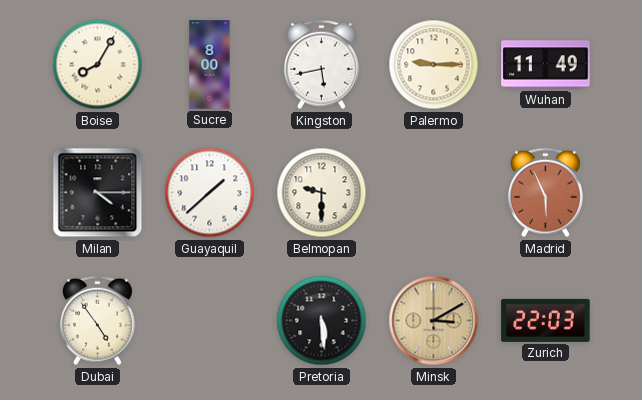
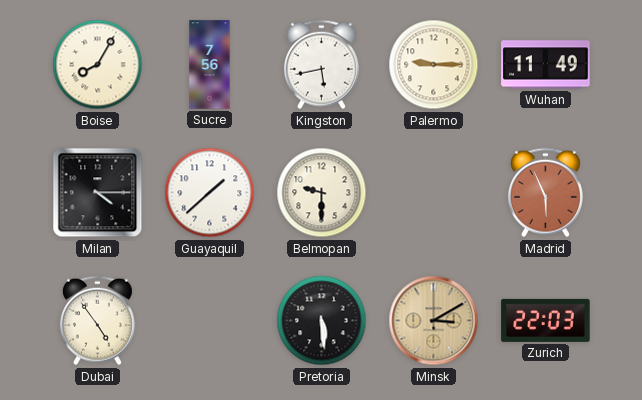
Sucre: 8:00 -> 7:56
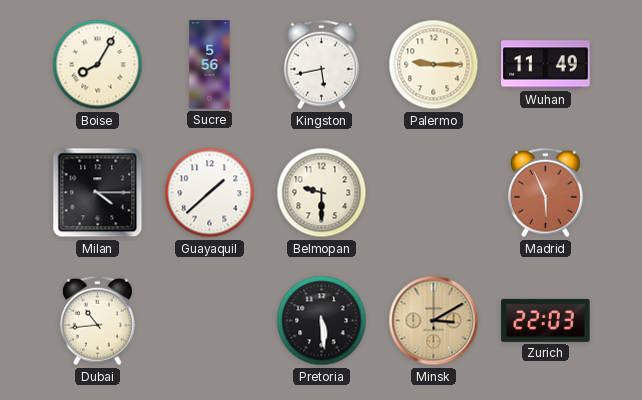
Sucre: 7:56 -> 5:56
Dubai: 4:54 -> 10:44
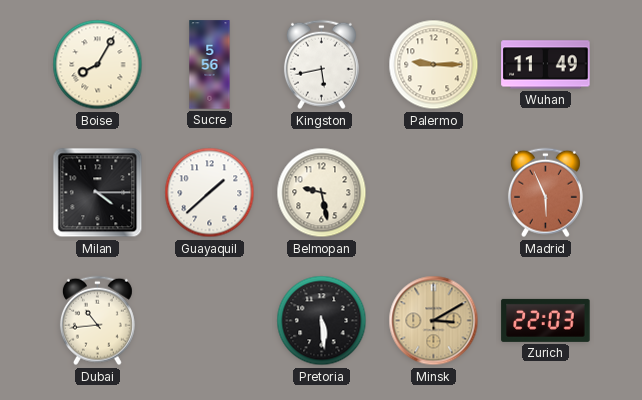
Belmopan: 9:30 -> 9:28
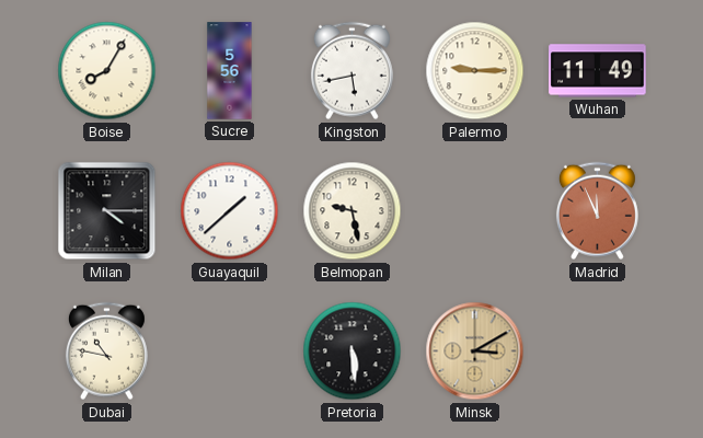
Madrid: 5:56 -> 11:56
Dubai: 10:44 -> 10:47
Zurich: 22:03 -> none
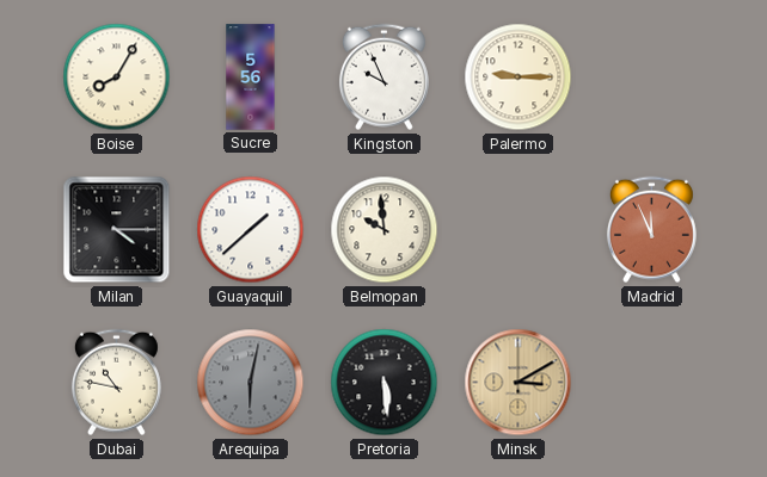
Kingston: 5:43 -> 9:56
Wuhan: 11:49 -> none
Belmopan: 9:28 -> 9:59
Arequipa: none -> 6:02
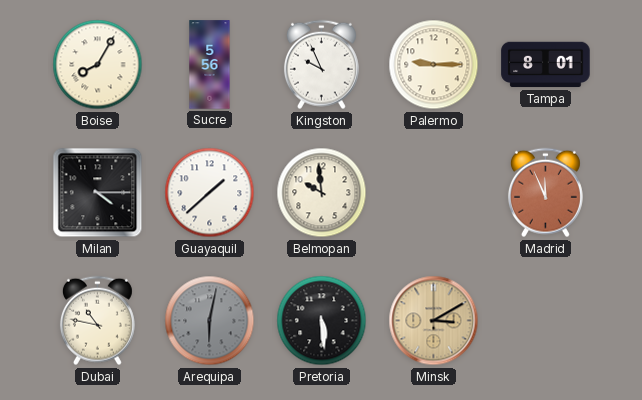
Tampa: none -> 8:01
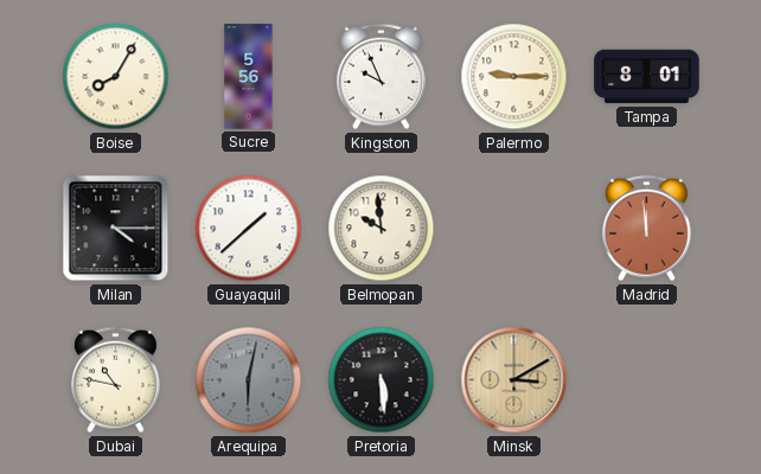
Madrid: 11:56 -> 11:59
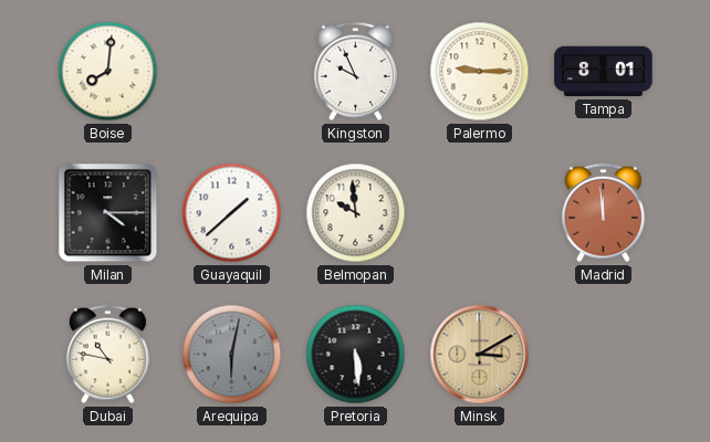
Boise: 8:05 -> 8:01
Sucre: 5:56 -> none
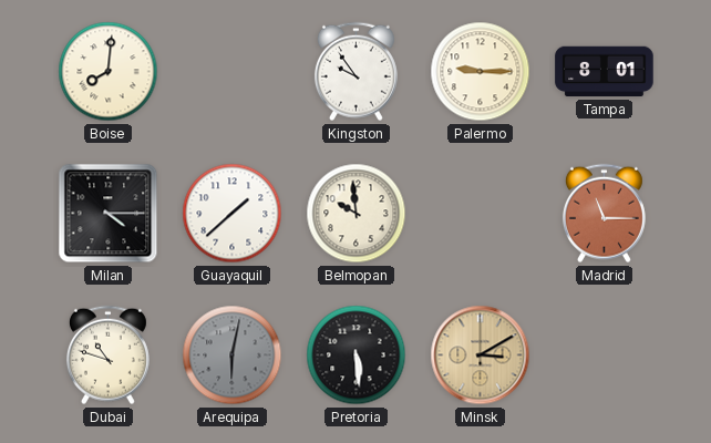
Kingston: 9:56 -> 9:54
Madrid: 11:59 -> 11:15
Dubai: 10:47 -> 10:48
